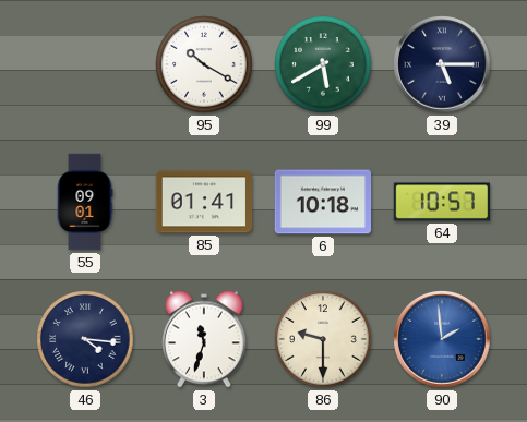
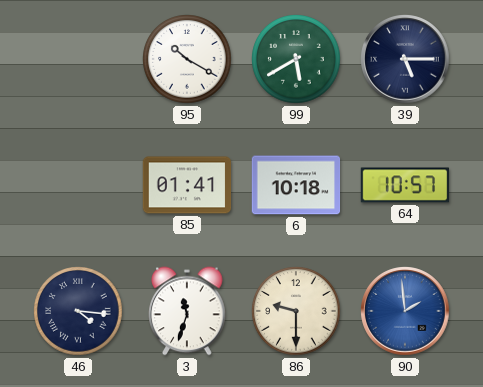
55: 09:01 -> none
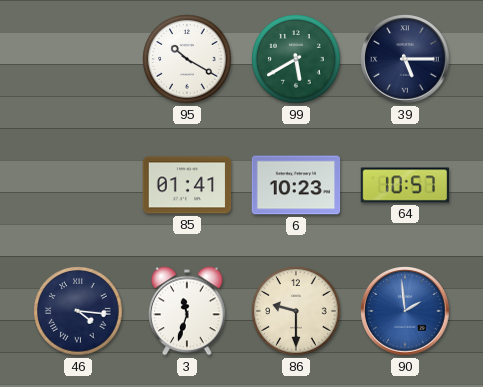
6: 10:18 -> 10:23
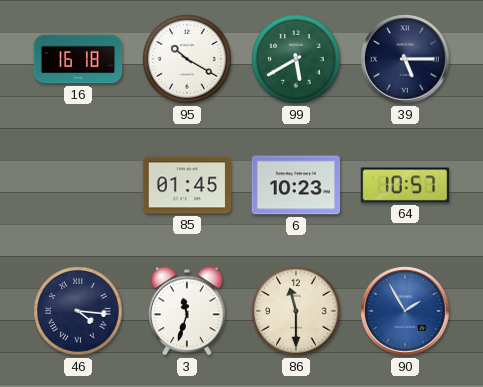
16: none -> 16:18
85: 01:41 -> 01:45
86: 9:30 -> 11:30
90: 1:59 -> 1:55
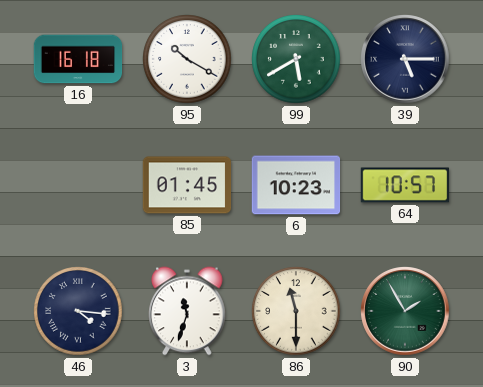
90 dial: blue -> green
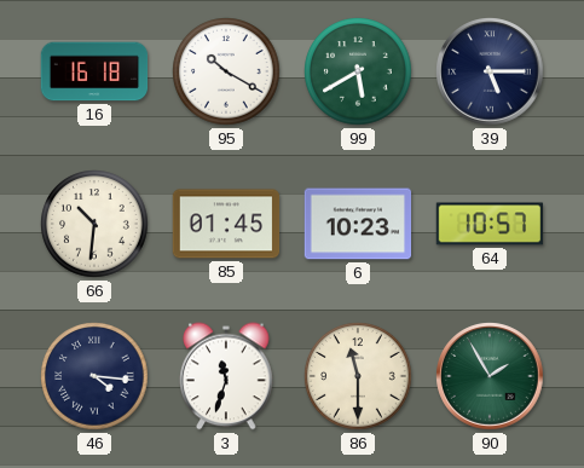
66: none -> 10:31
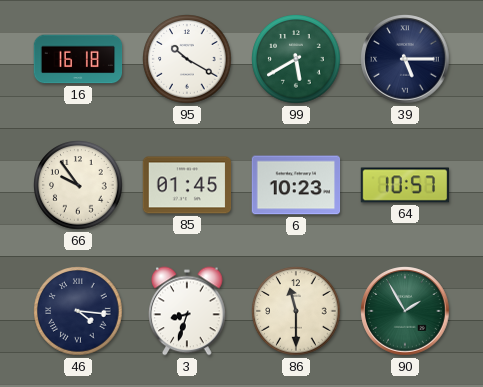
66: 10:31 -> 9:54
3: 11:33 -> 8:33
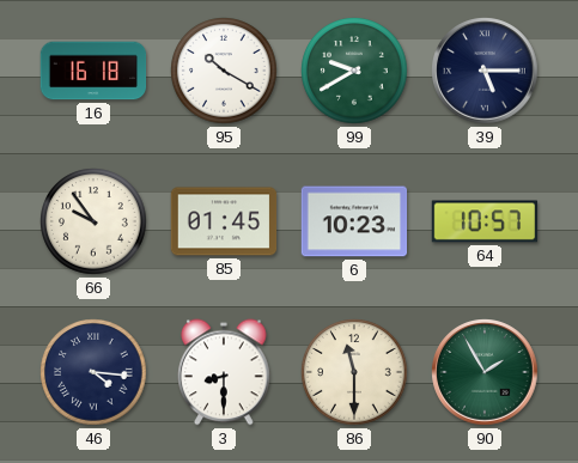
99: 5:40 -> 9:40
3: 8:33 -> 8:30
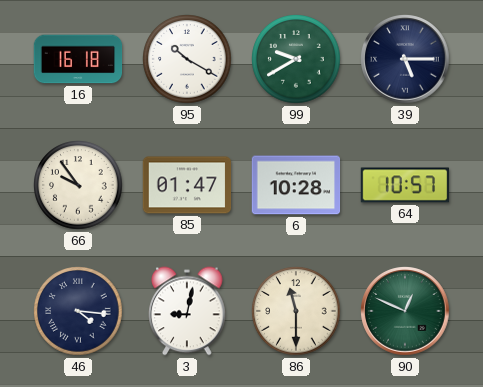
85: 01:45 -> 01:47
6: 10:23 -> 10:28
3: 8:30 -> 9:02
90: 1:55 -> 12:49
